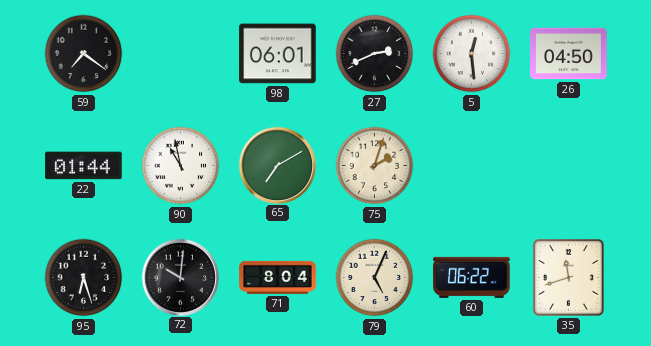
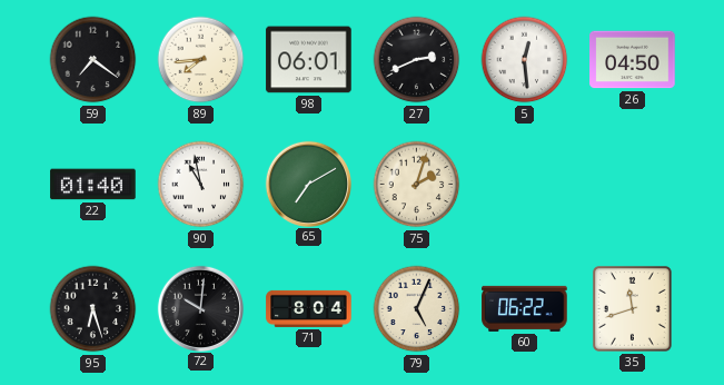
89: none -> 7:44
22: 01:44 -> 01:40
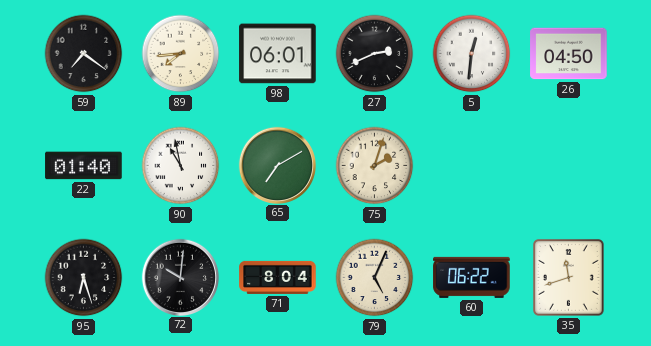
5: 12:29 -> 12:31
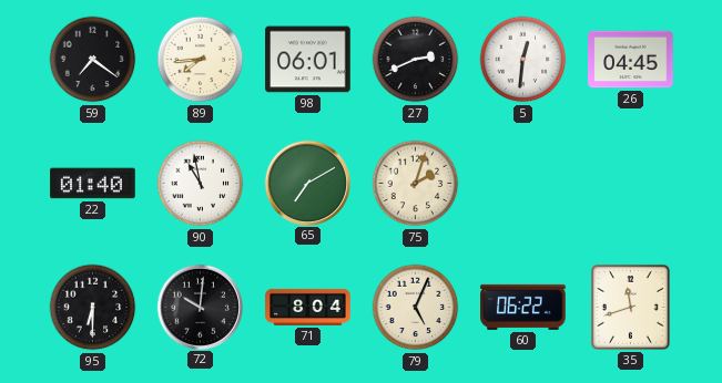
26: 04:50 -> 04:45
95: 6:27 -> 6:30
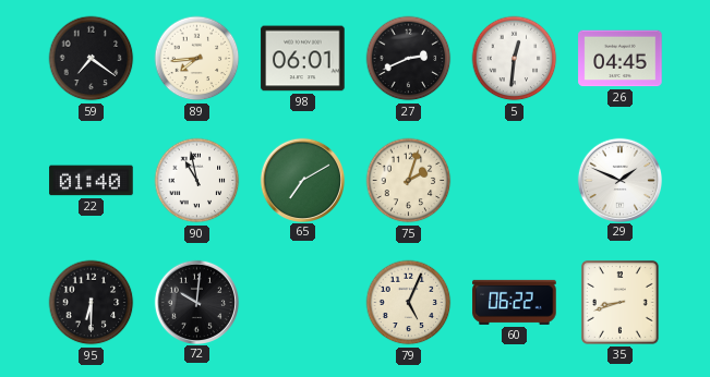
29: none -> 1:49
71: 8:04 -> none
35: 11:42 -> 8:42
